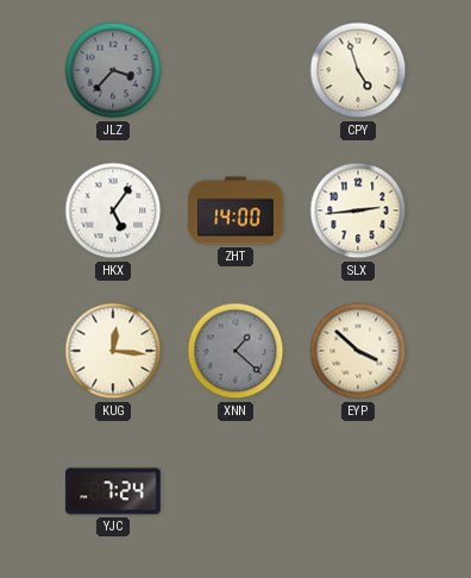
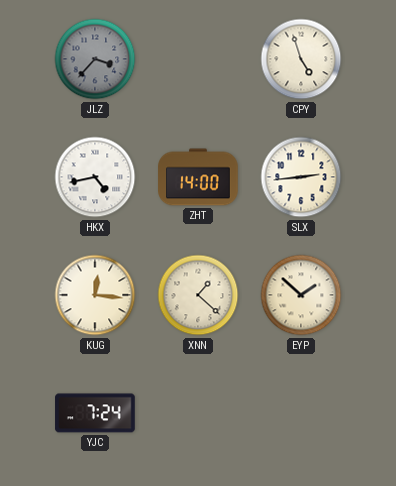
HKX: 5:06 -> 4:43
XNN dial: grey -> cream
EYP: 3:52 -> 1:52
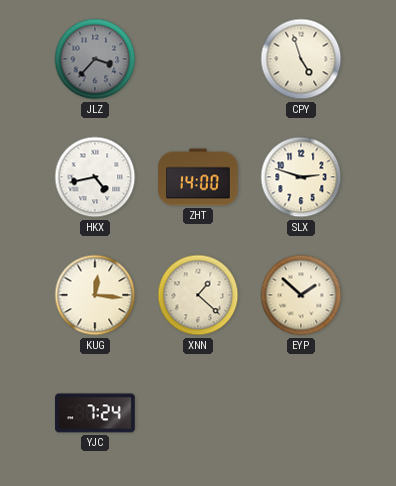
SLX: 2:44 -> 2:48
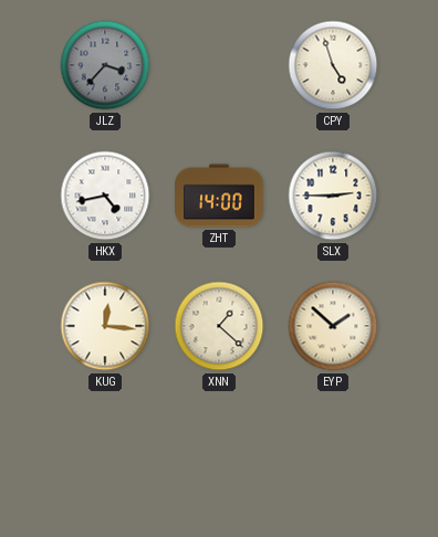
SLX: 2:48 -> 2:45
YJC: 7:24 -> none
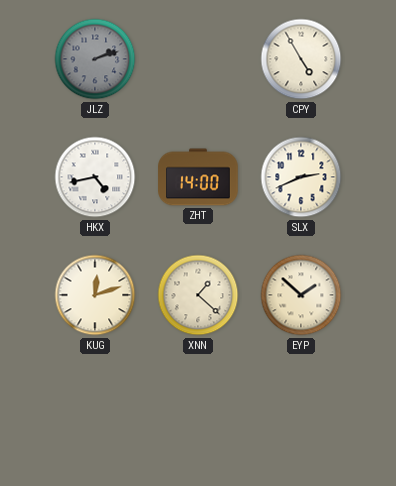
JLZ: 3:37 -> 2:12
CPY: 4:57 -> 4:55
SLX: 2:45 -> 2:41
KUG: 12:16 -> 12:12
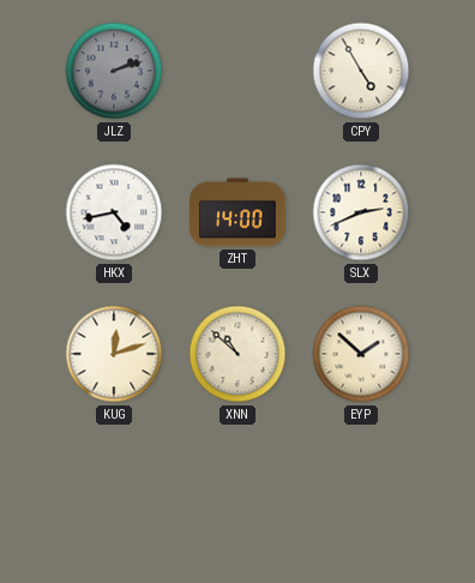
XNN: 1:22 -> 10:52
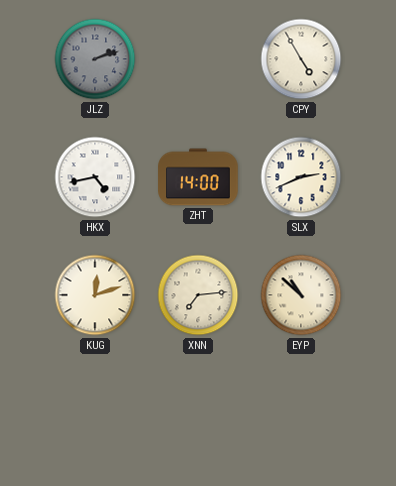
XNN: 10:52 -> 7:14
EYP: 1:52 -> 10:52
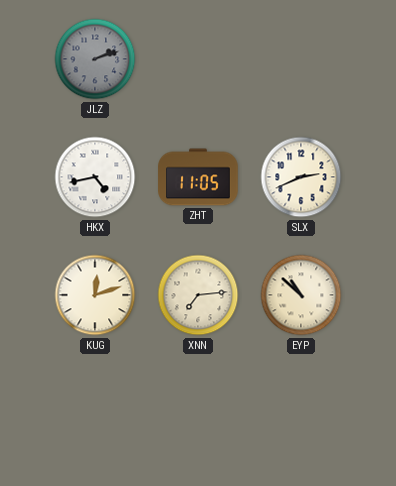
CPY: 4:55 -> none
ZHT: 14:00 -> 11:05
